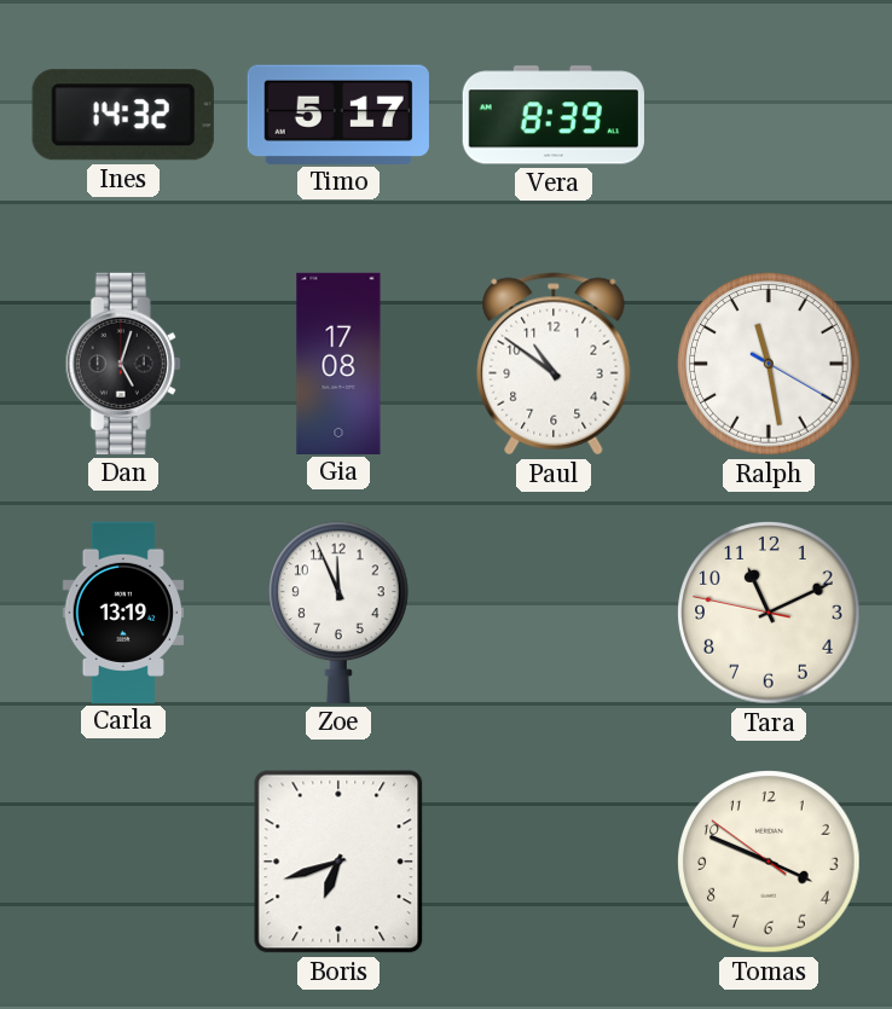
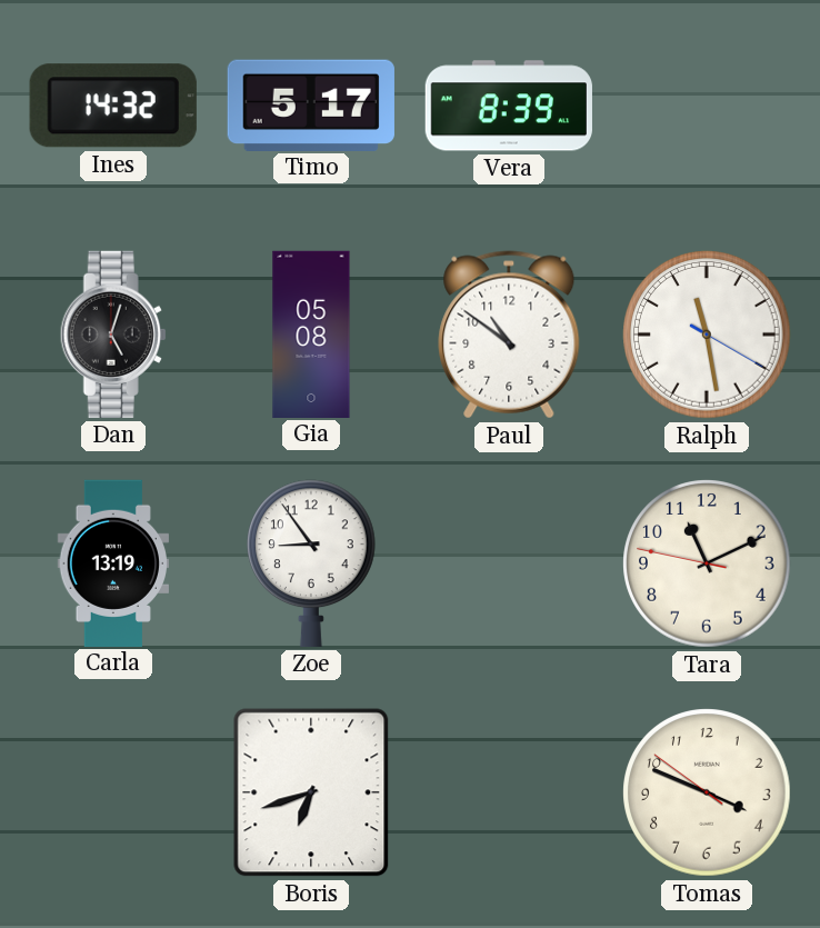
Gia: 17:08 -> 05:08
Zoe: 11:56 -> 8:54
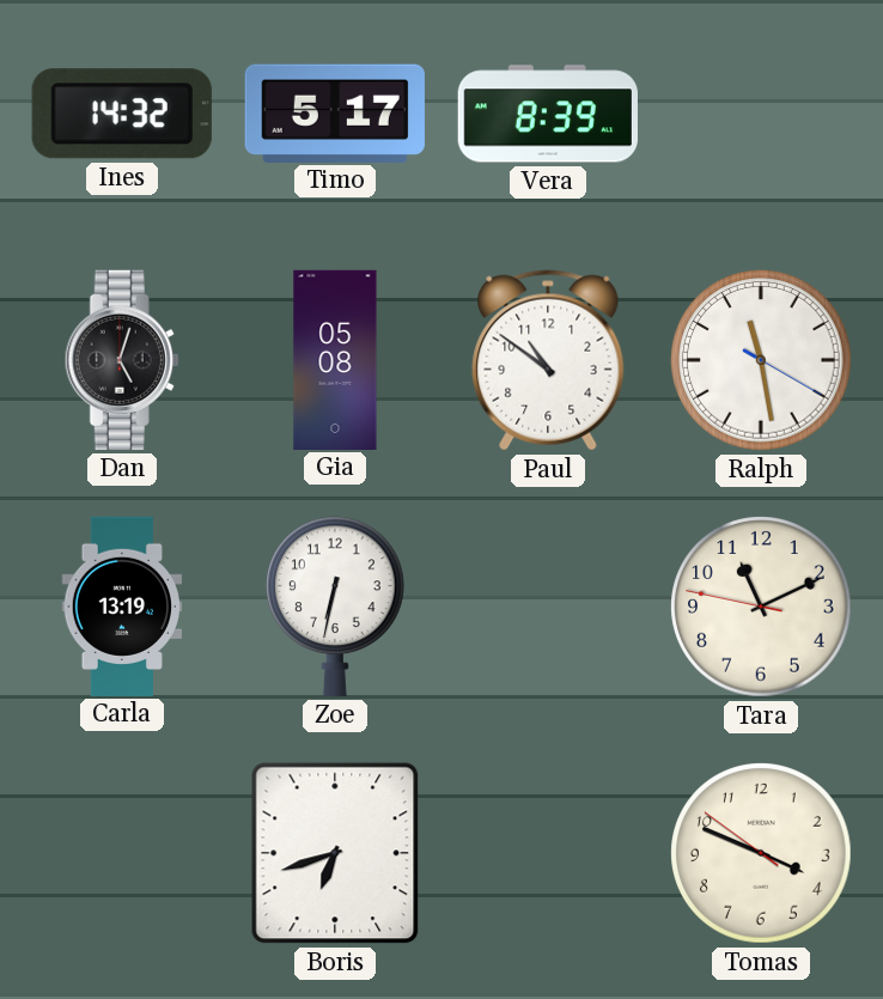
Zoe: 8:54 -> 6:32
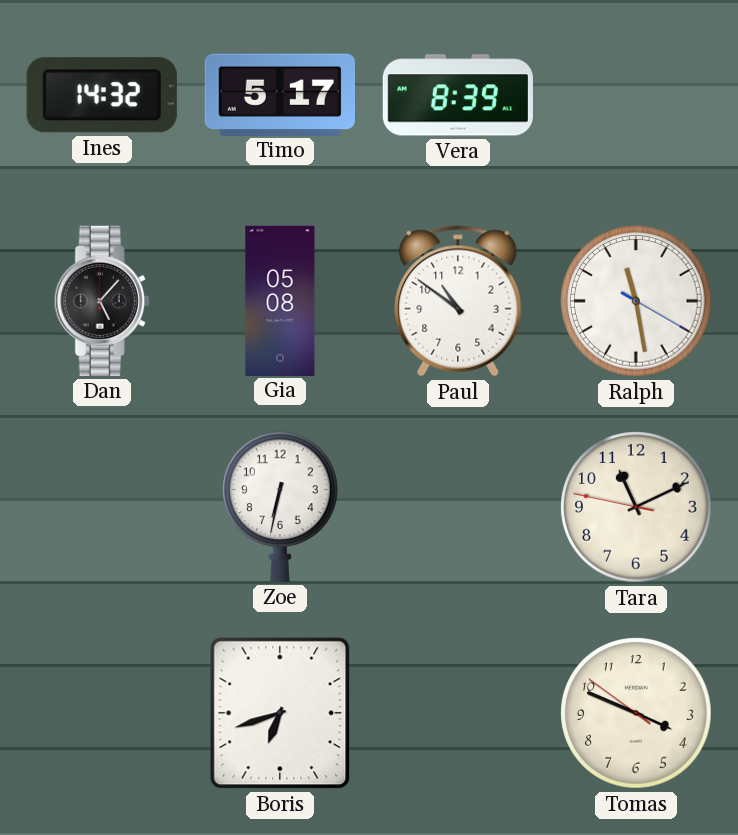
Dan: 5:03 -> 5:07
Carla: 13:19 -> none
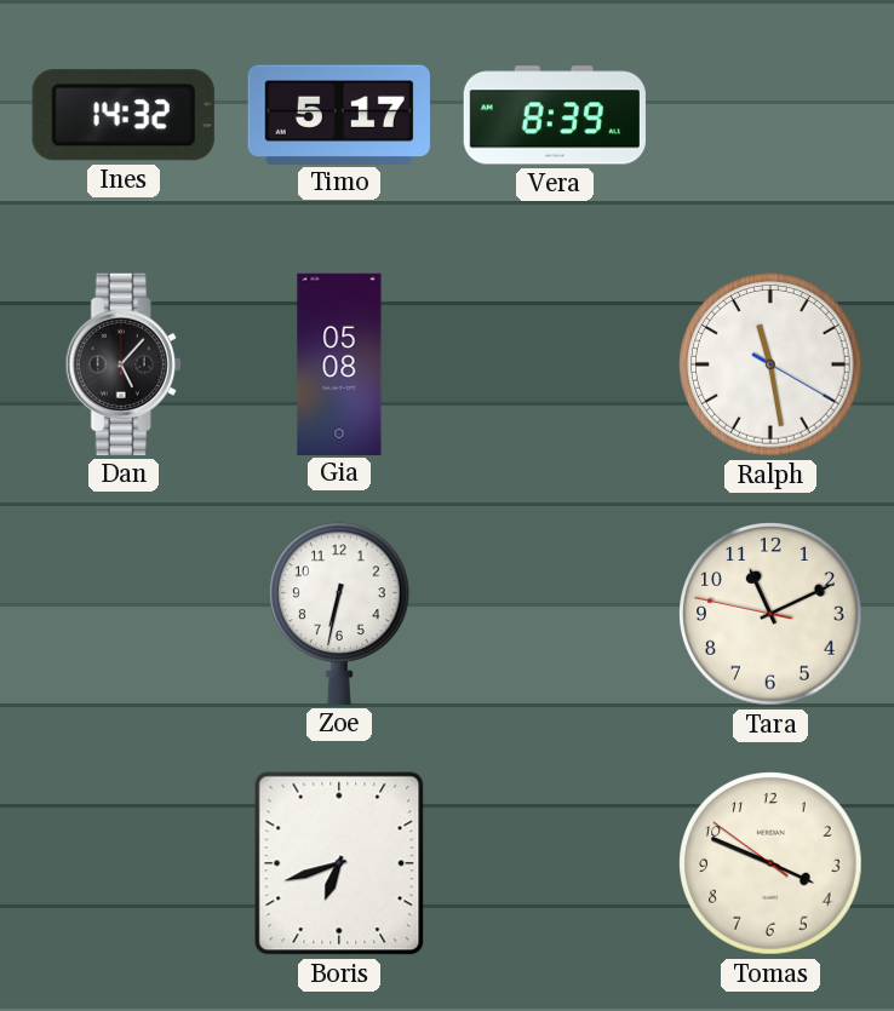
Paul: 10:51 -> none
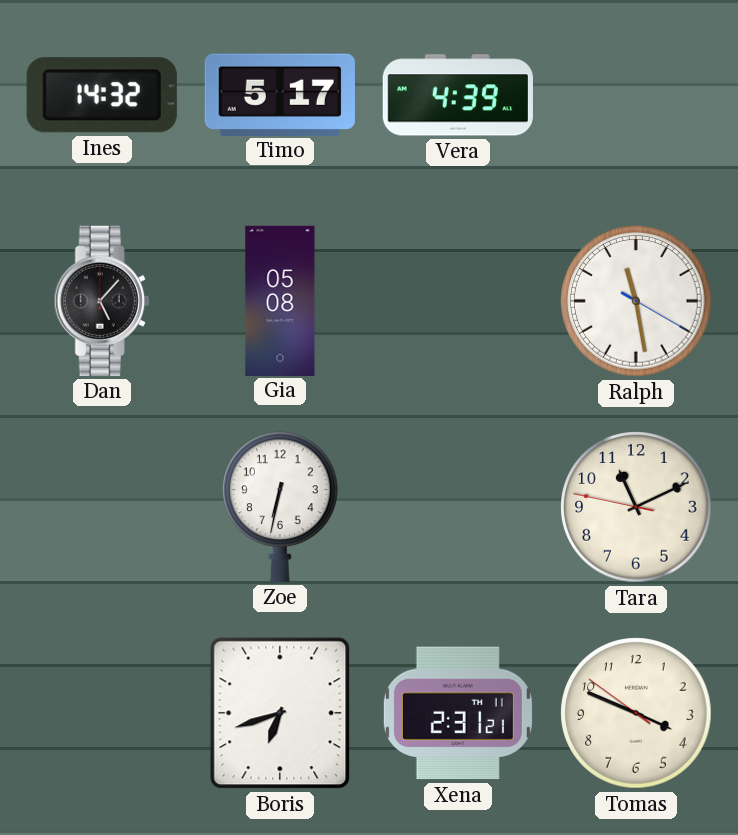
Vera: 8:39 -> 4:39
Xena: none -> 2:31
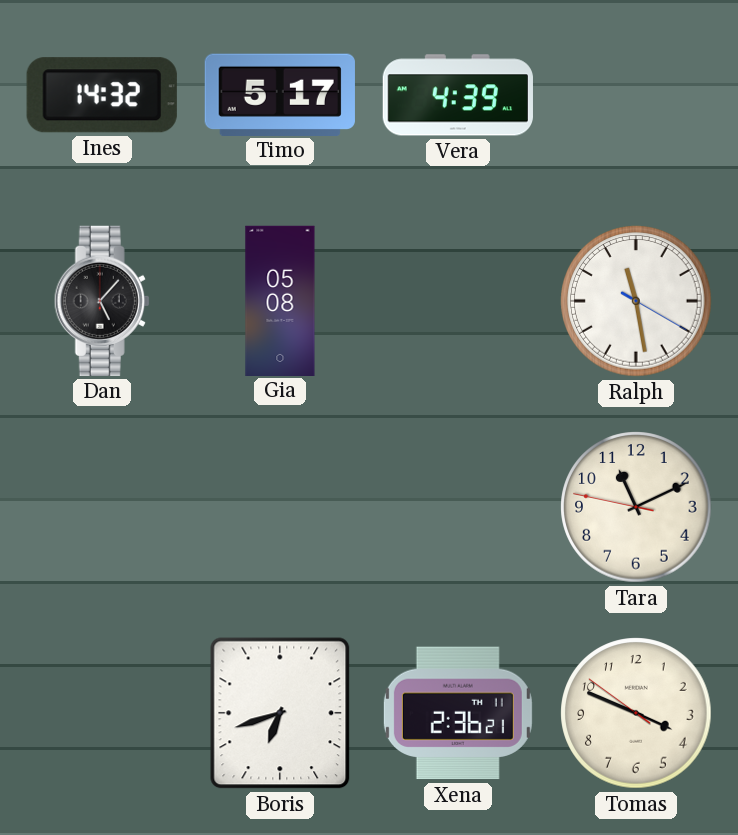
Zoe: 6:32 -> none
Xena: 2:31 -> 2:36
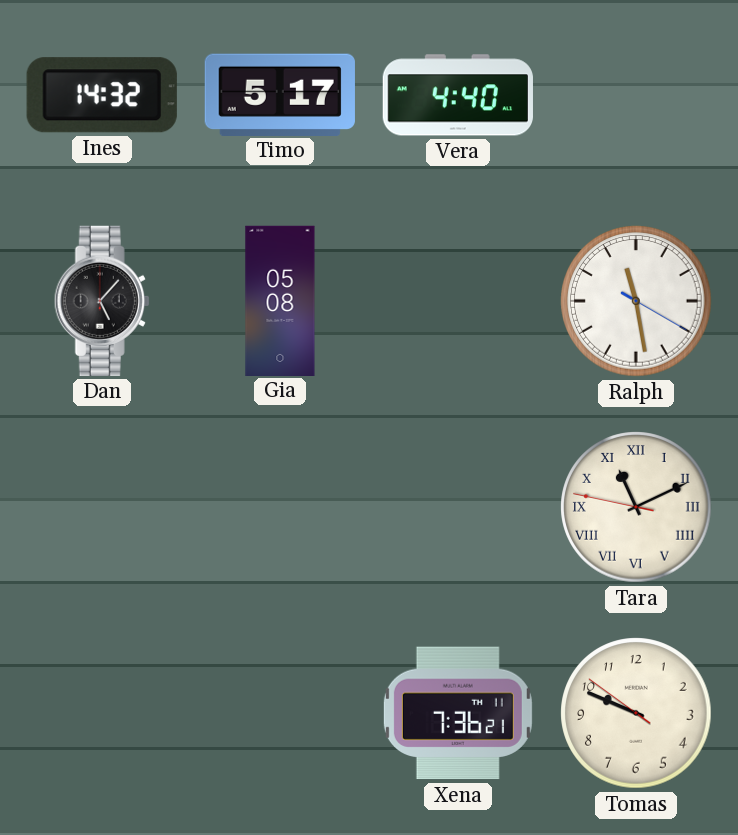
Vera: 4:39 -> 4:40
Tara numerals: Arabic -> Roman
Boris: 6:42 -> none
Xena: 2:36 -> 7:36
Tomas: 3:48 -> 9:48
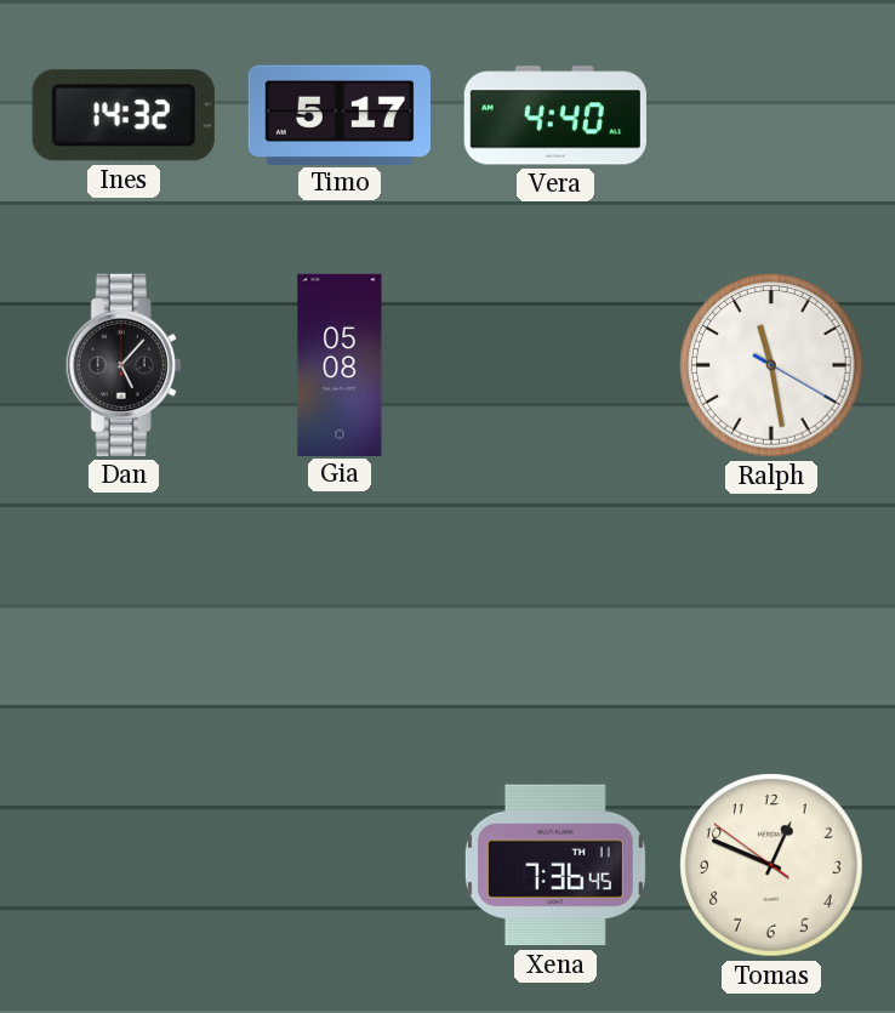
Tara: 11:10 -> none
Xena: 7:36:21 -> 7:36:45
Tomas: 9:48 -> 12:48
